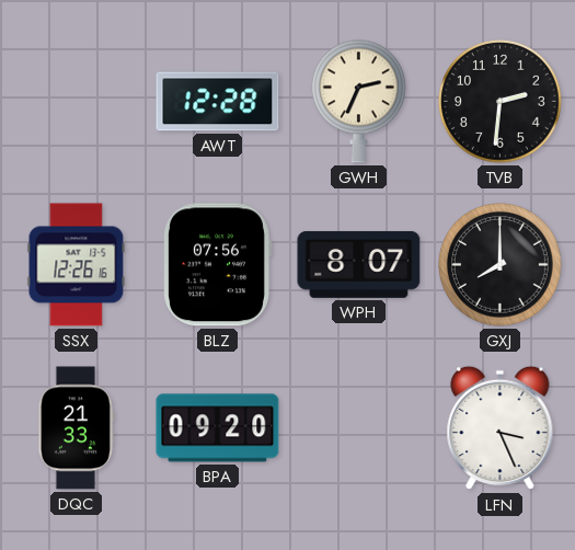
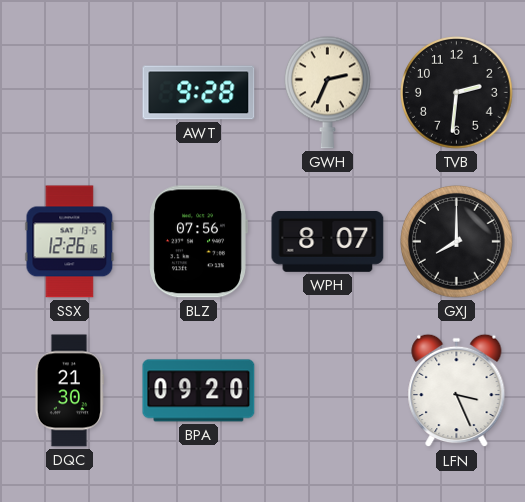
AWT: 12:28 -> 9:28
DQC: 21:33 -> 21:30
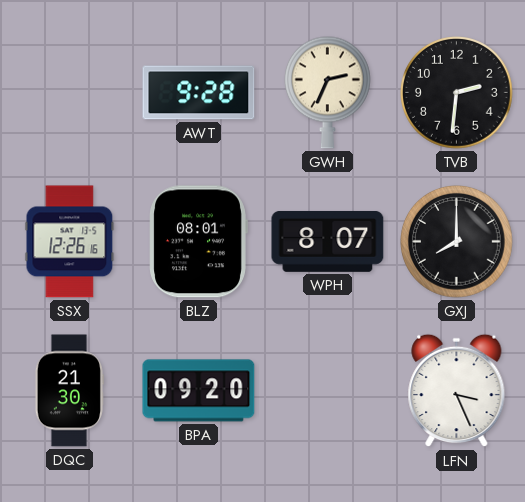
BLZ: 07:56 -> 08:01
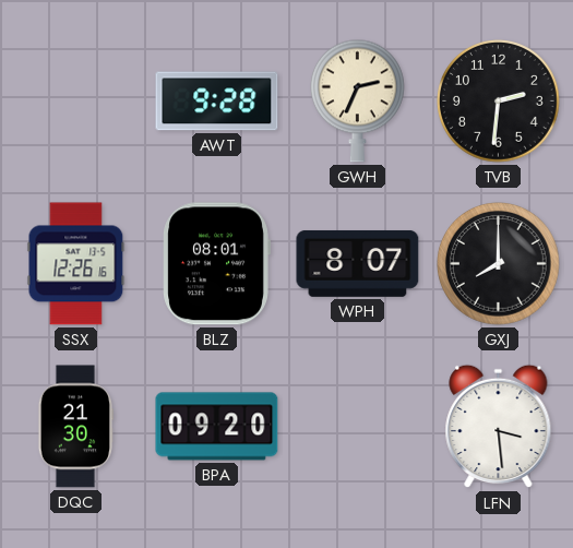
LFN: 3:26 -> 3:29
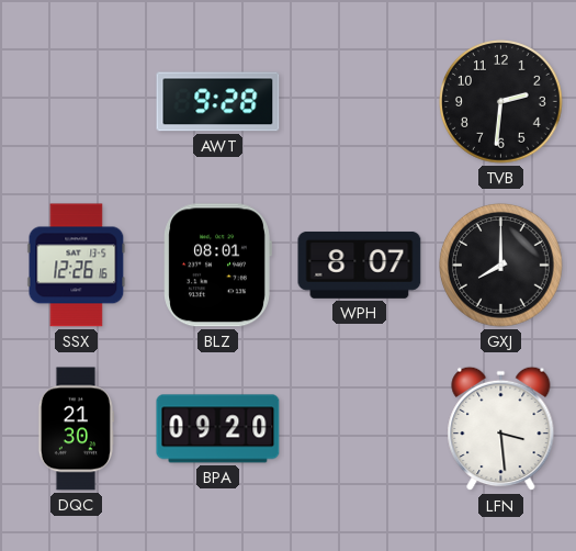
GWH: 2:34 -> none
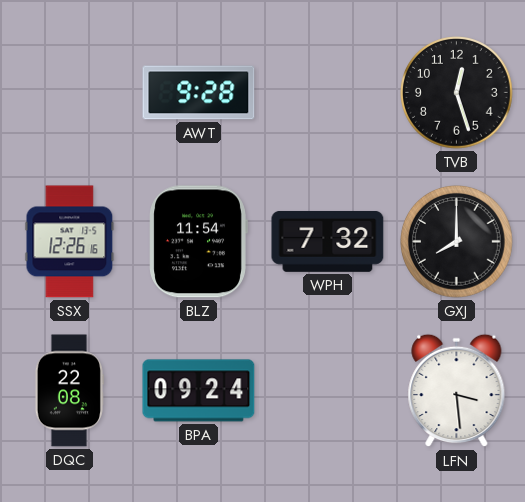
TVB: 2:31 -> 12:27
BLZ: 08:01 -> 11:54
WPH: 8:07 -> 7:32
DQC: 21:30 -> 22:08
BPA: 09:20 -> 09:24
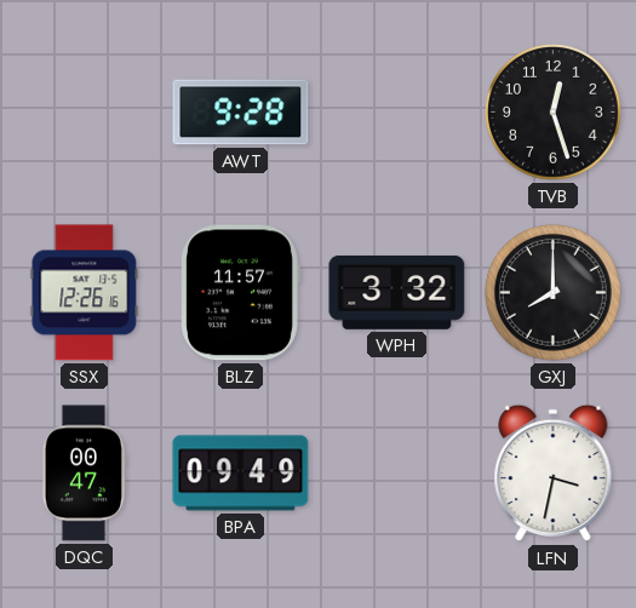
BLZ: 11:54 -> 11:57
WPH: 7:32 -> 3:32
DQC: 22:08 -> 00:47
BPA: 09:24 -> 09:49
LFN: 3:29 -> 3:32
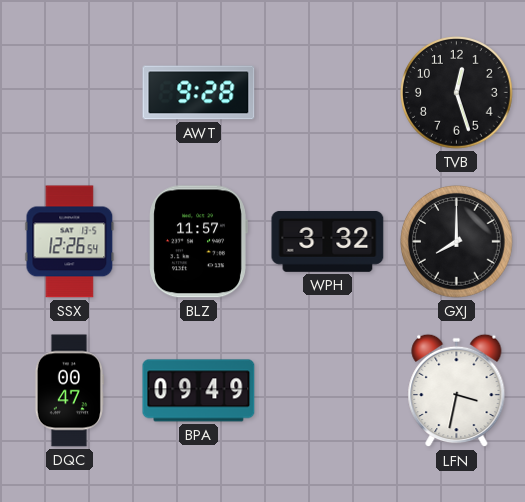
SSX: 12:26:16 -> 12:26:54
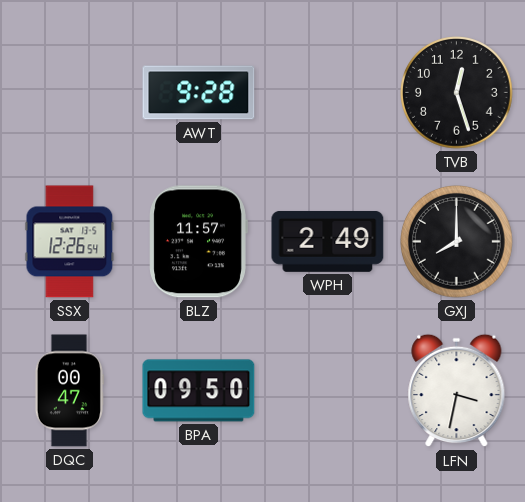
WPH: 3:32 -> 2:49
BPA: 09:49 -> 09:50
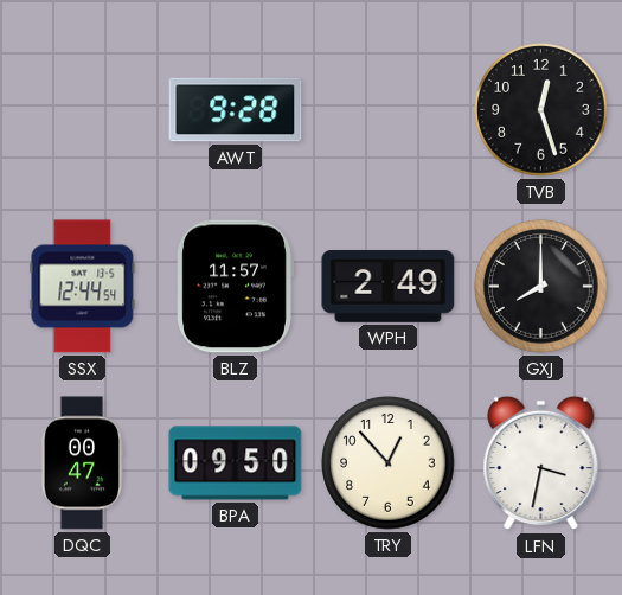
SSX: 12:26 -> 12:44
TRY: none -> 12:53
